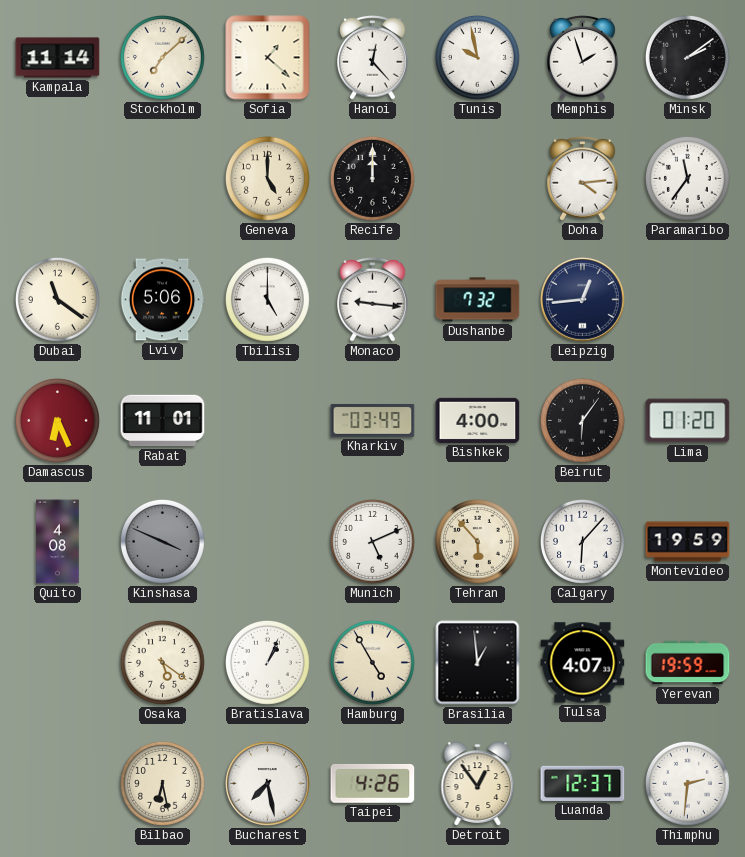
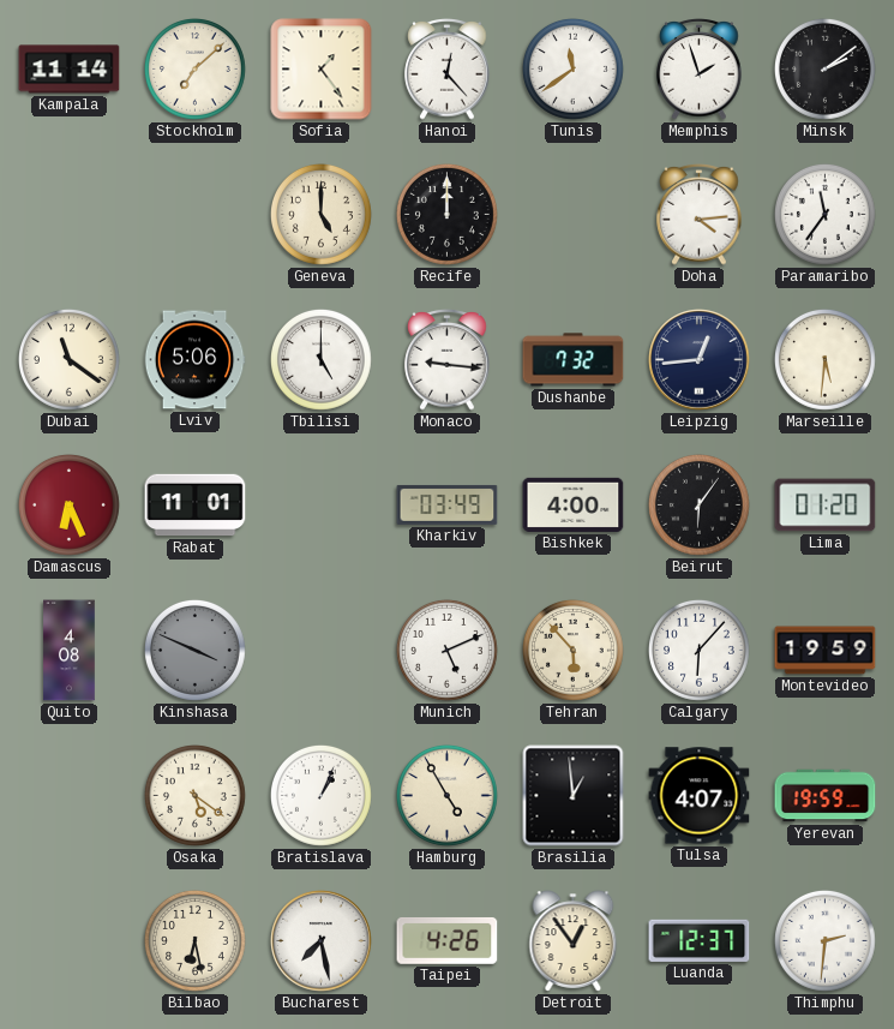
Sofia: 1:22 -> 1:24
Tunis: 9:58 -> 11:39
Marseille: none -> 5:31
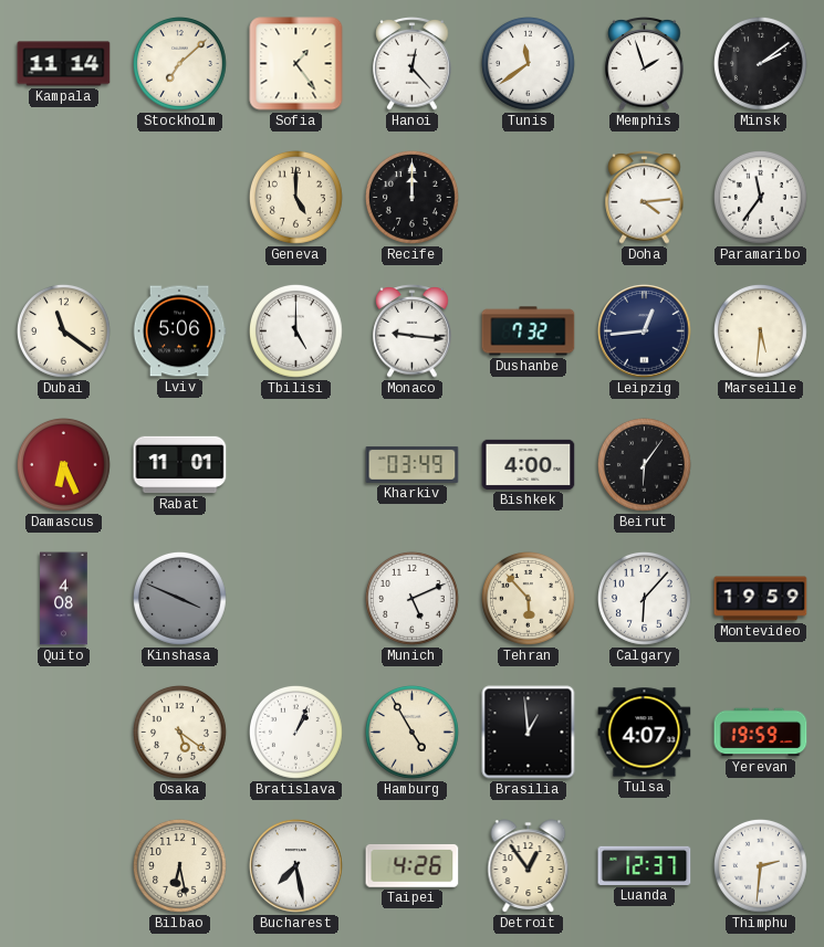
Lima: 01:20 -> none
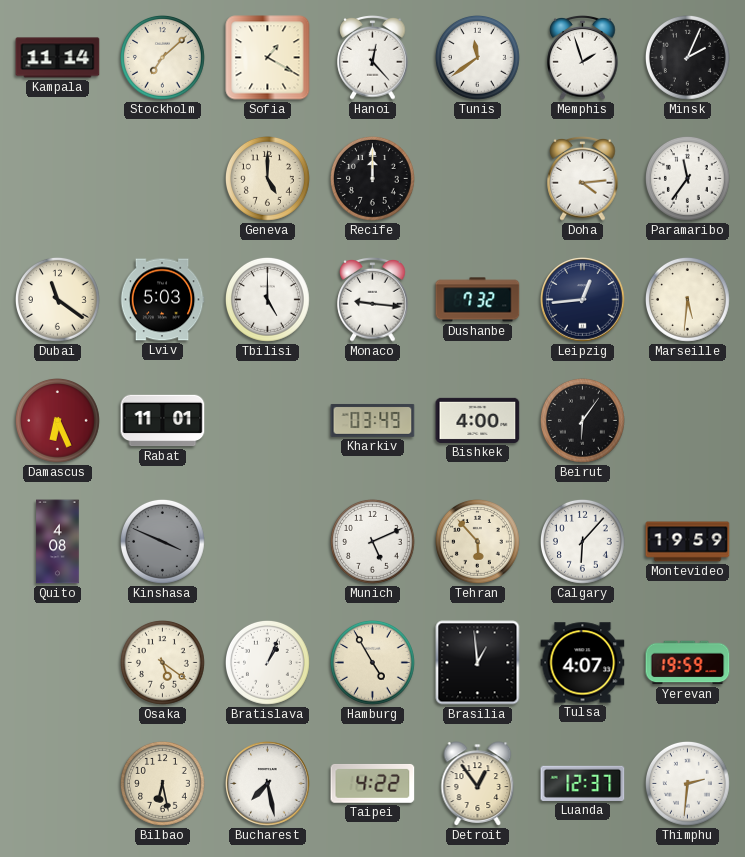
Sofia: 1:24 -> 1:20
Minsk: 2:09 -> 2:04
Lviv: 5:06 -> 5:03
Taipei: 4:26 -> 4:22
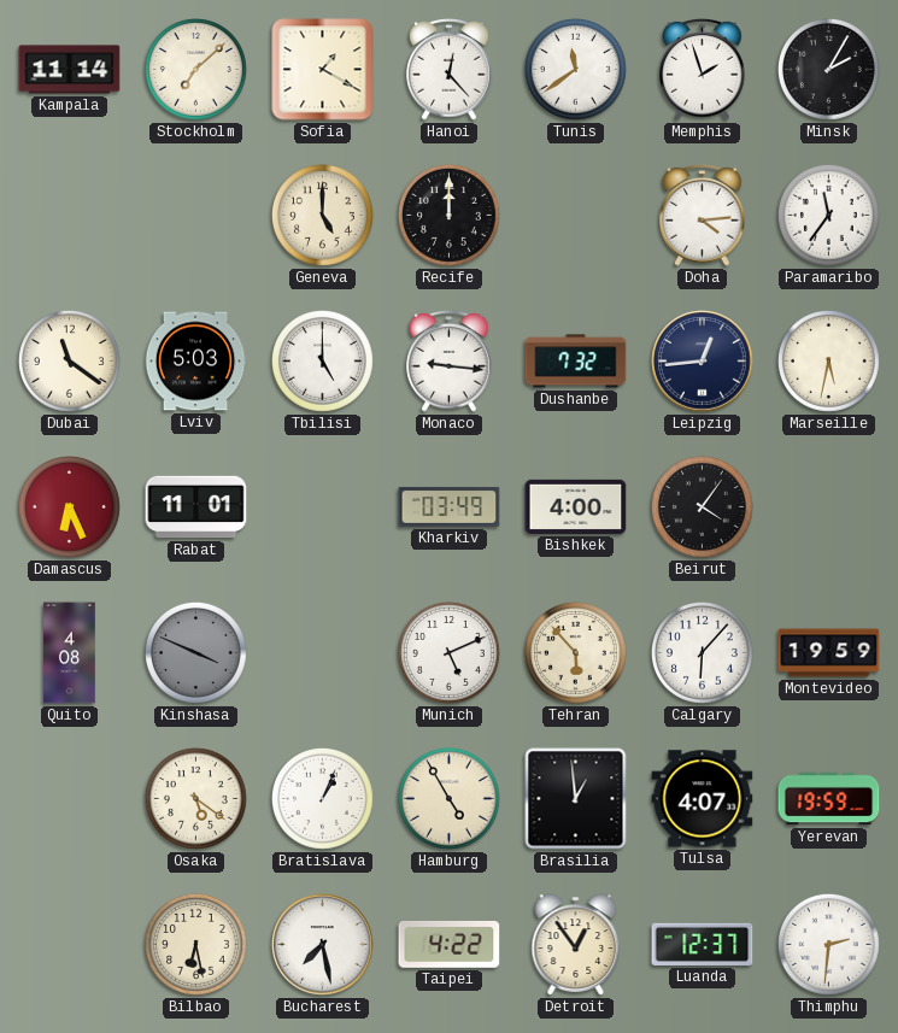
Minsk: 2:04 -> 2:05
Marseille: 5:31 -> 5:32
Beirut: 6:06 -> 4:06
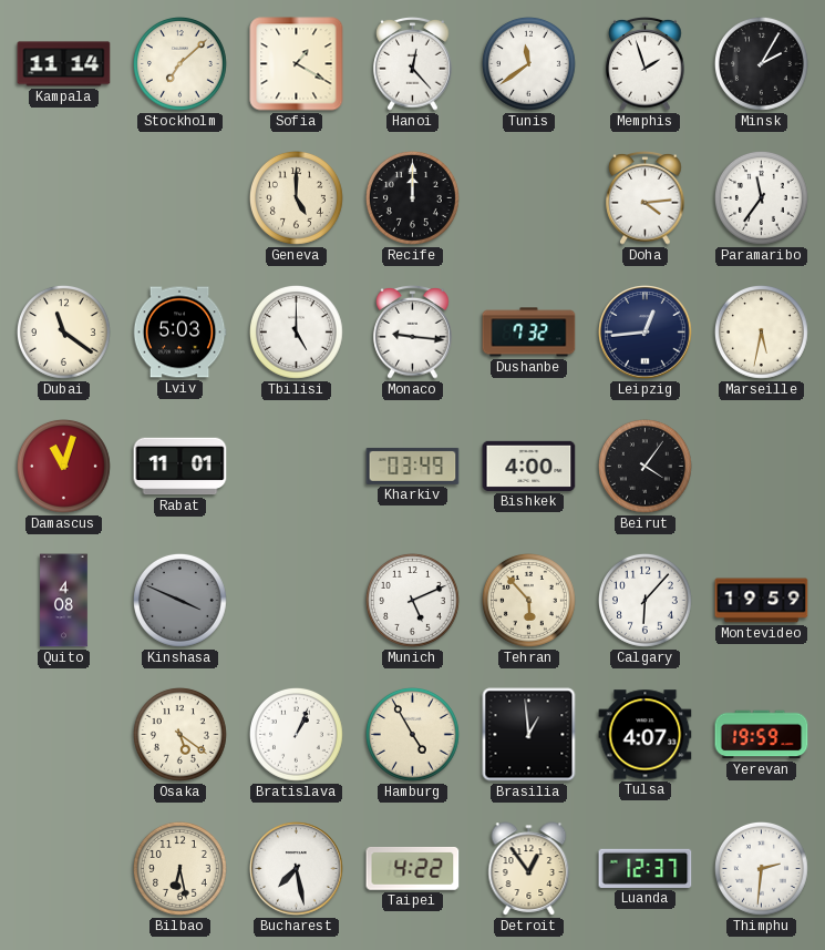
Damascus: 6:26 -> 11:03
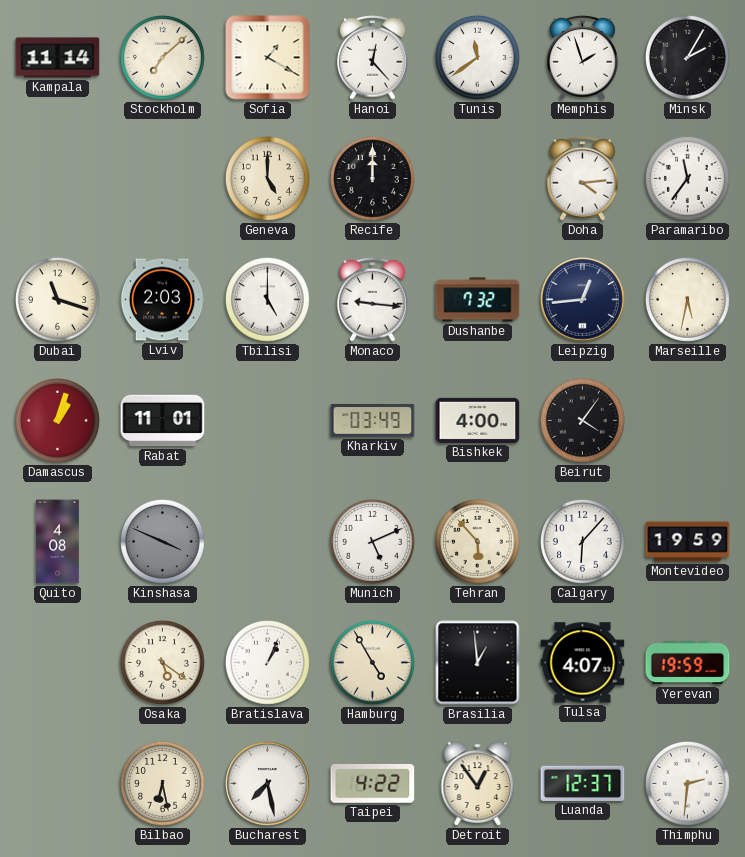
Dubai: 11:21 -> 11:18
Lviv: 5:03 -> 2:03
Damascus: 11:03 -> 1:03
